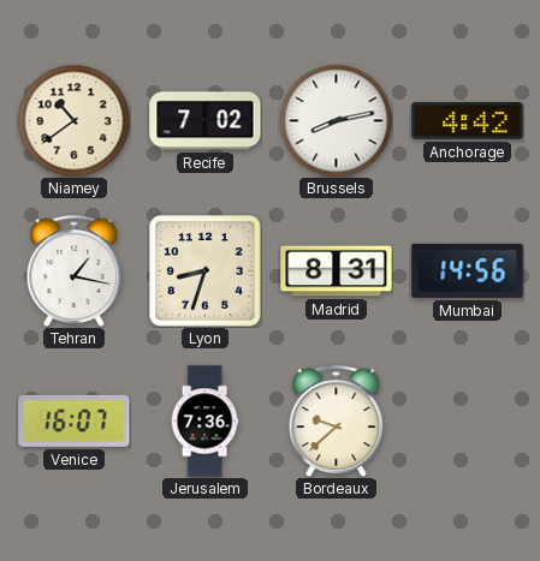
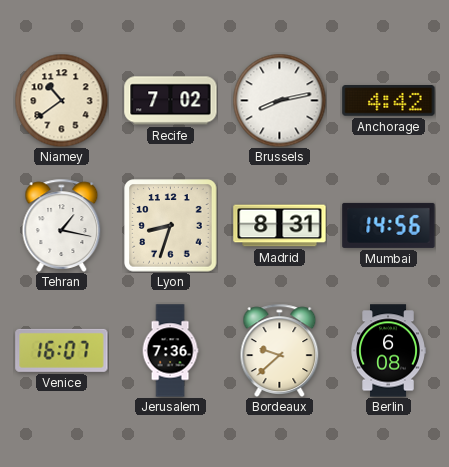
Berlin: none -> 6:08
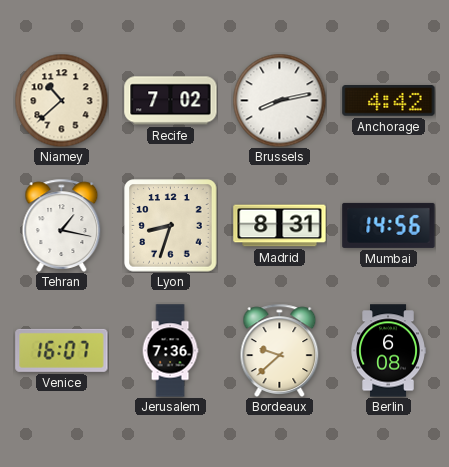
Niamey: 10:39 -> 10:38
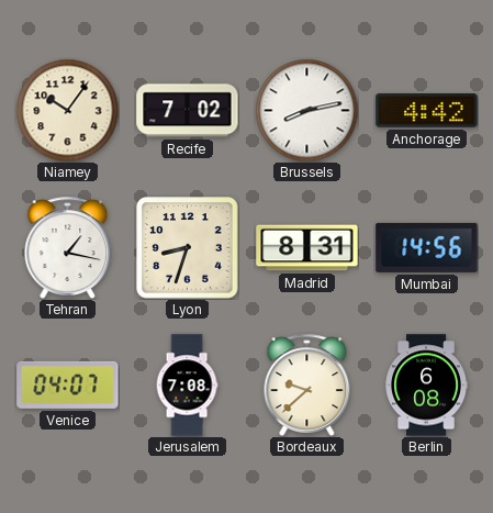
Niamey: 10:38 -> 10:06
Venice: 16:07 -> 04:07
Jerusalem: 7:36 -> 7:08
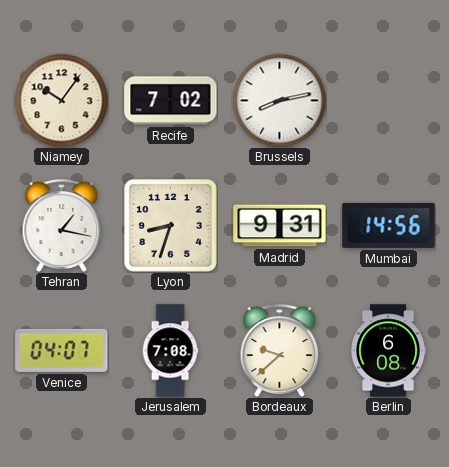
Anchorage: 4:42 -> none
Madrid: 8:31 -> 9:31
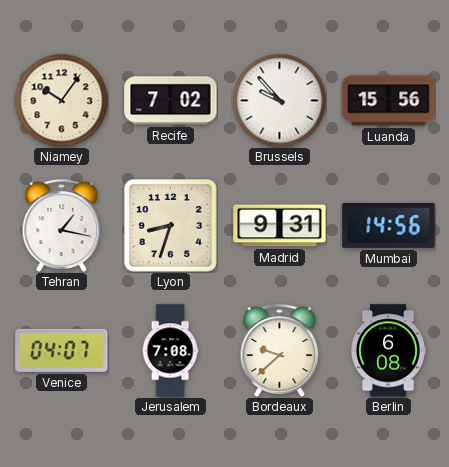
Brussels: 8:13 -> 9:53
Luanda: none -> 15:56
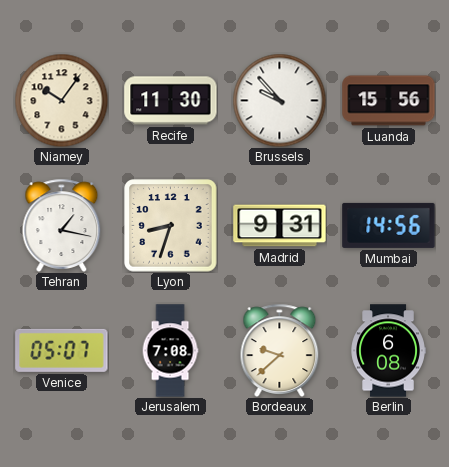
Recife: 7:02 -> 11:30
Venice: 04:07 -> 05:07
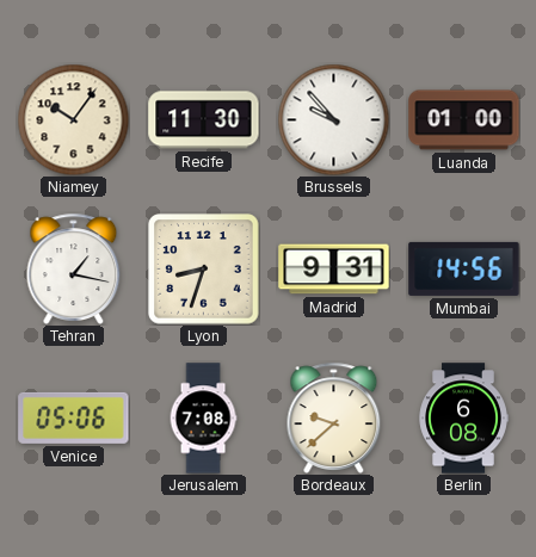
Luanda: 15:56 -> 01:00
Venice: 05:07 -> 05:06
